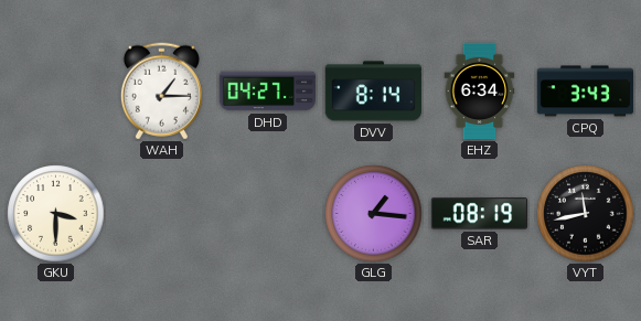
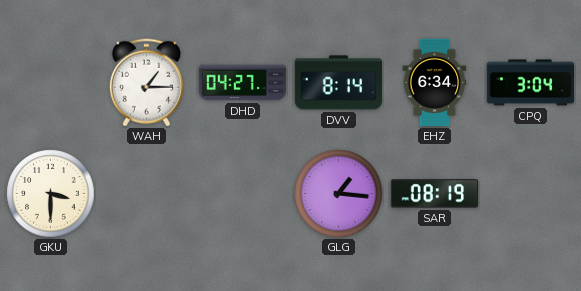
CPQ: 3:43 -> 3:04
VYT: 11:43 -> none
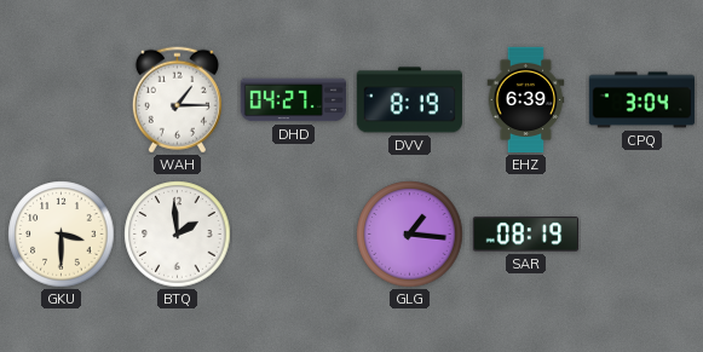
DVV: 8:14 -> 8:19
EHZ: 6:34 -> 6:39
BTQ: none -> 1:59
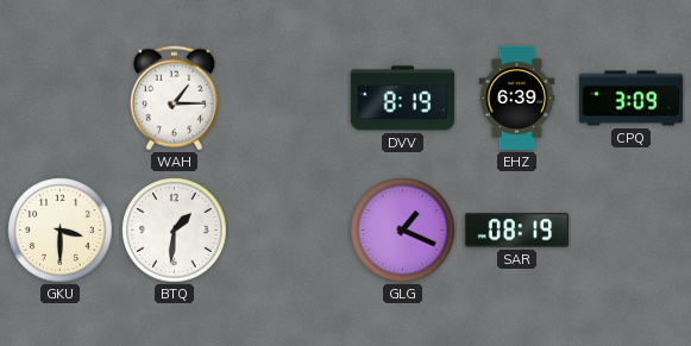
DHD: 04:27 -> none
CPQ: 3:04 -> 3:09
BTQ: 1:59 -> 1:31
GLG: 1:16 -> 1:19
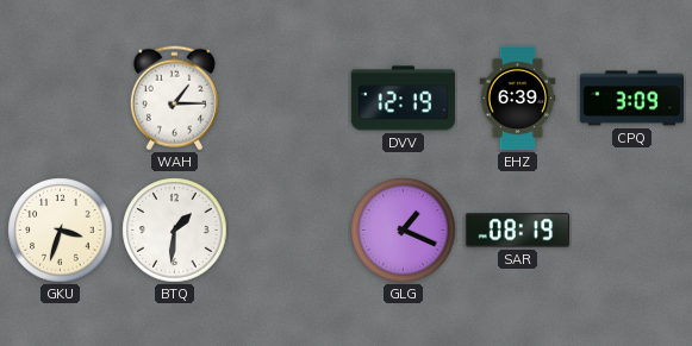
DVV: 8:19 -> 12:19
GKU: 3:30 -> 3:33
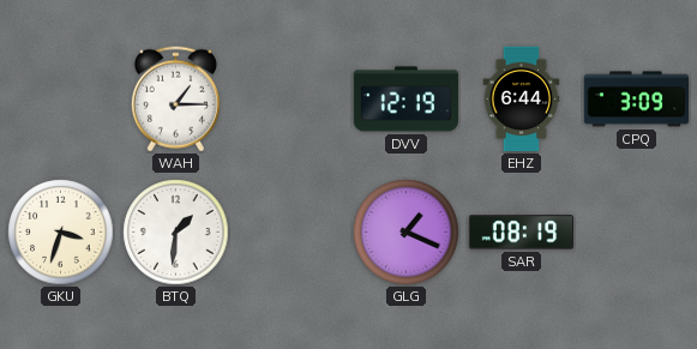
EHZ: 6:39 -> 6:44
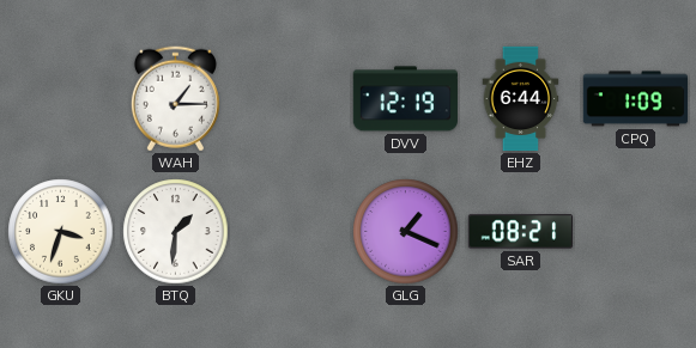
CPQ: 3:09 -> 1:09
SAR: 08:19 -> 08:21
